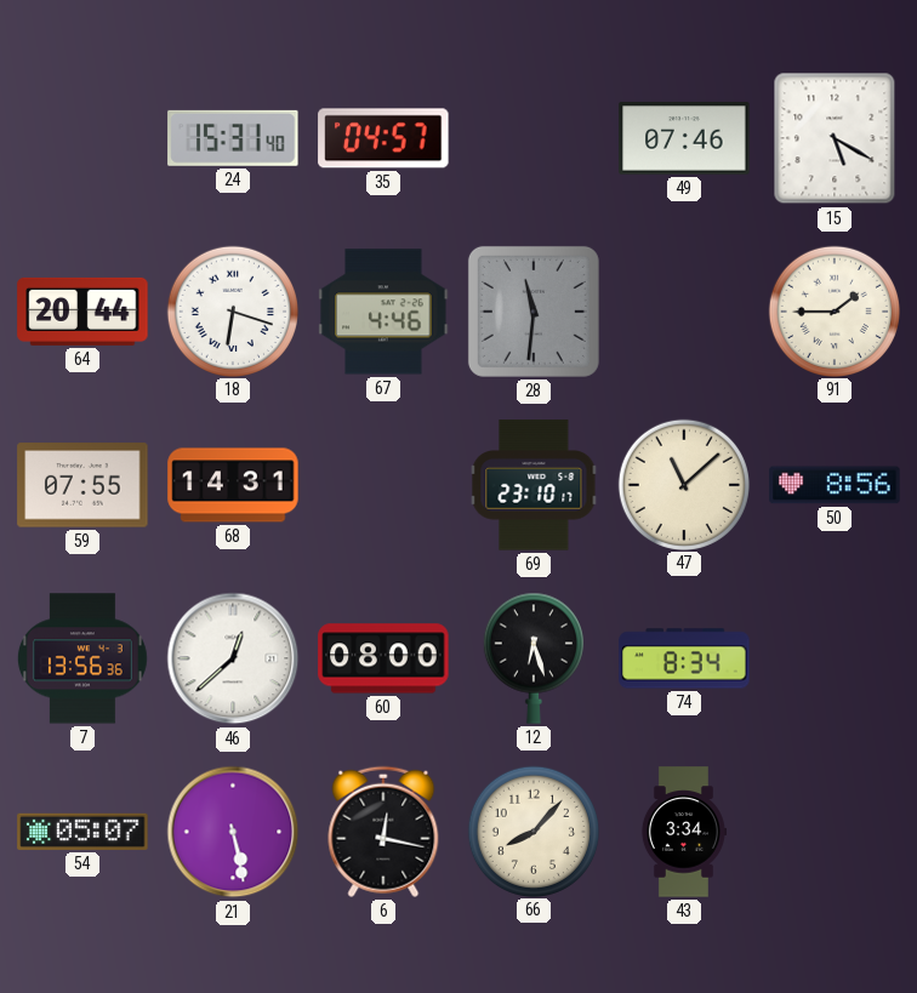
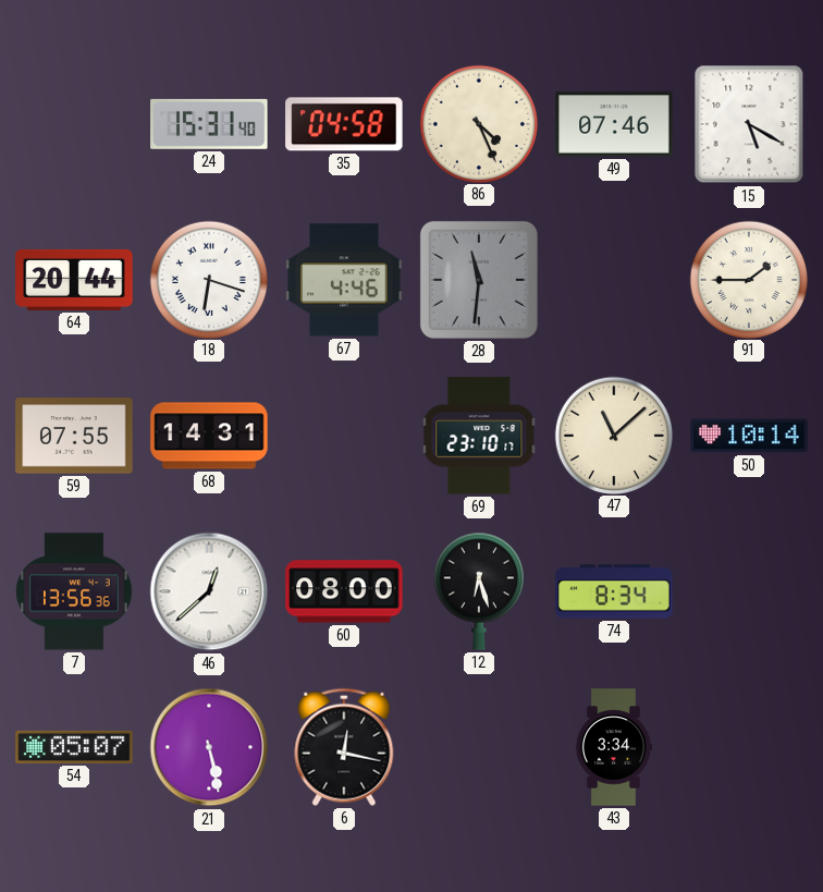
35: 04:57 -> 04:58
86: none -> 4:26
50: 8:56 -> 10:14
66: 8:07 -> none
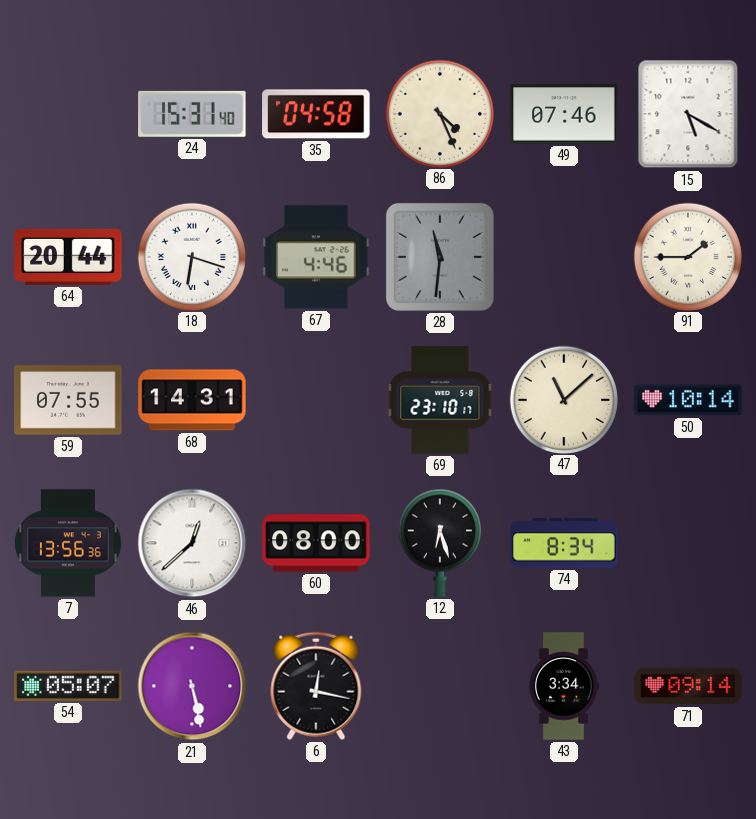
71: none -> 09:14
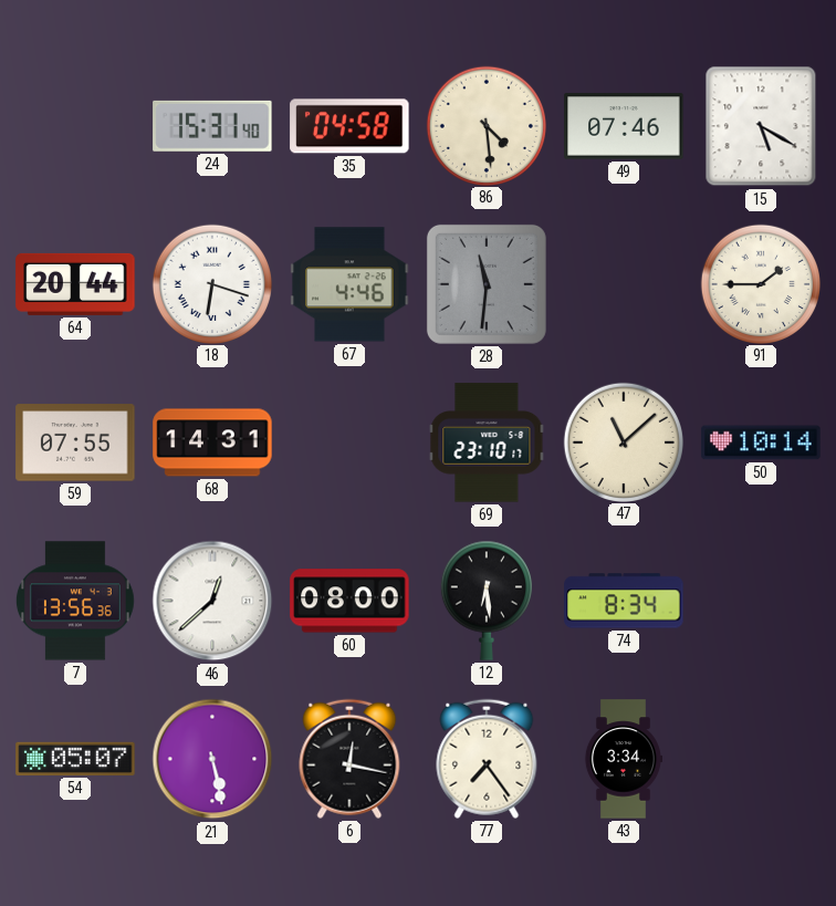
86: 4:26 -> 4:29
12: 6:27 -> 6:29
77: none -> 7:24
71: 09:14 -> none
